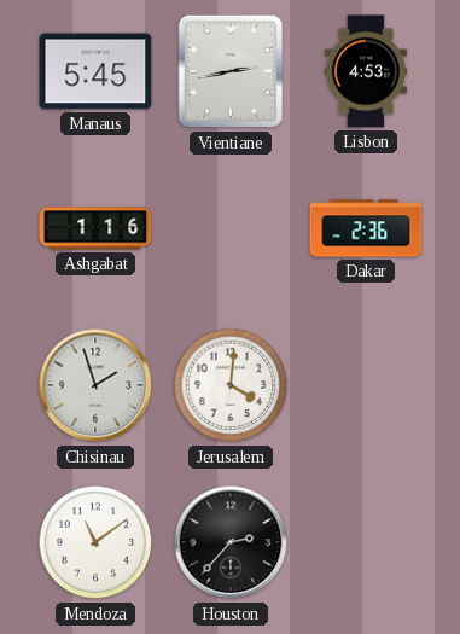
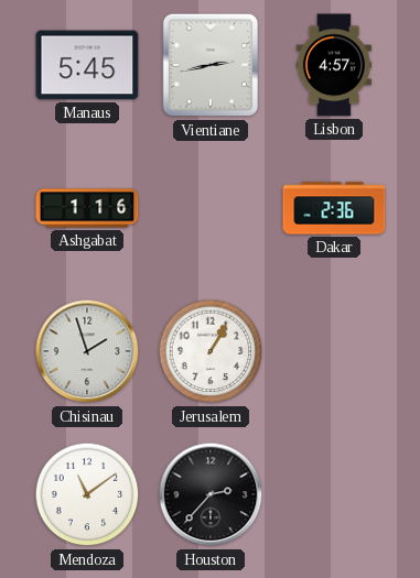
Lisbon: 4:53 -> 4:57
Jerusalem: 4:01 -> 1:05
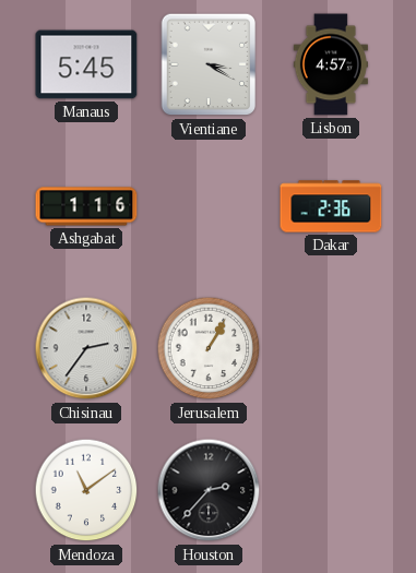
Vientiane: 2:43 -> 3:20
Chisinau: 1:57 -> 2:36
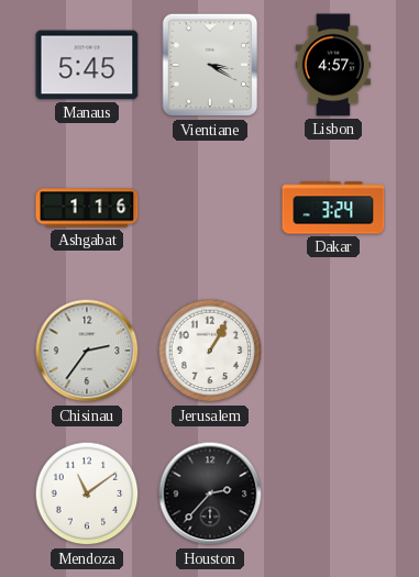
Dakar: 2:36 -> 3:24
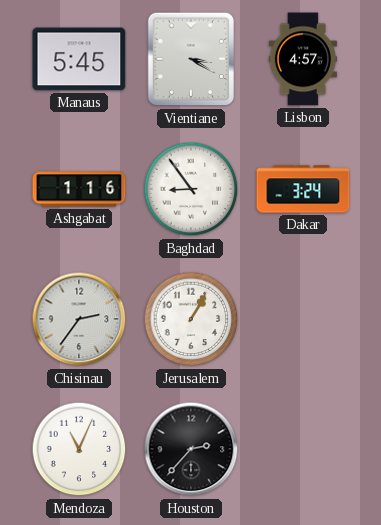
Baghdad: none -> 8:54
Mendoza: 11:09 -> 11:04
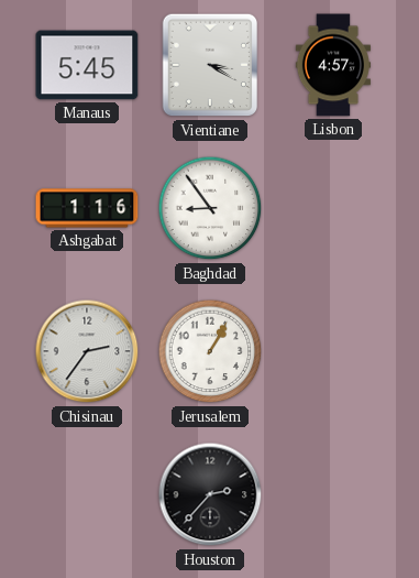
Dakar: 3:24 -> none
Mendoza: 11:04 -> none
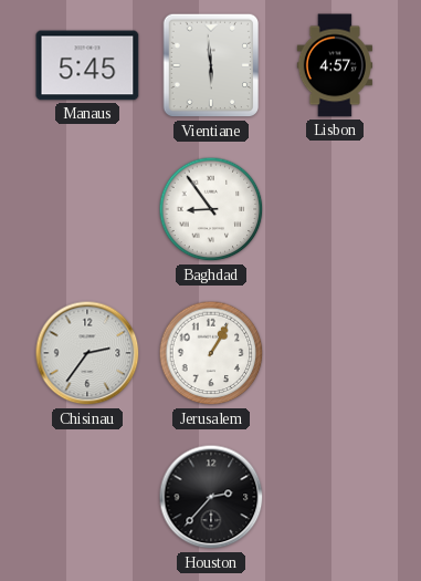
Vientiane: 3:20 -> 5:59
Ashgabat: 1:16 -> none
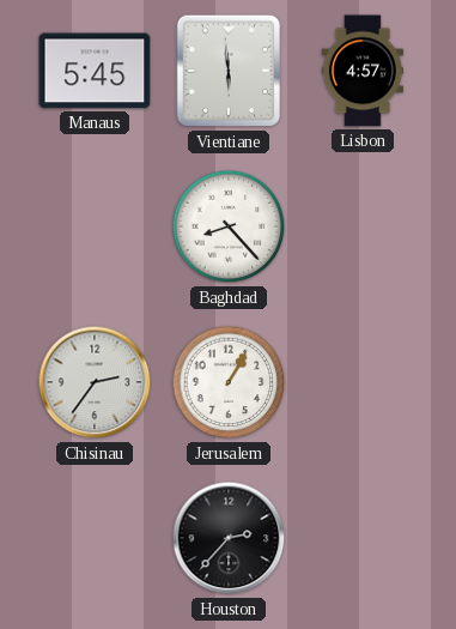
Baghdad: 8:54 -> 8:23
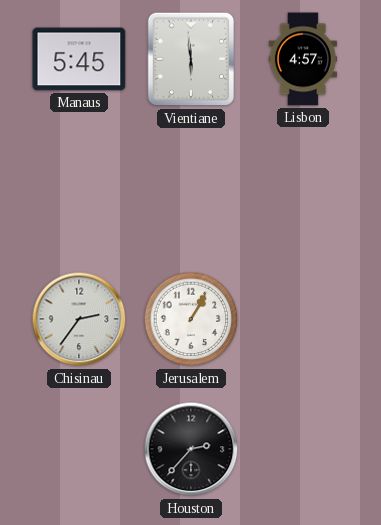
Baghdad: 8:23 -> none
